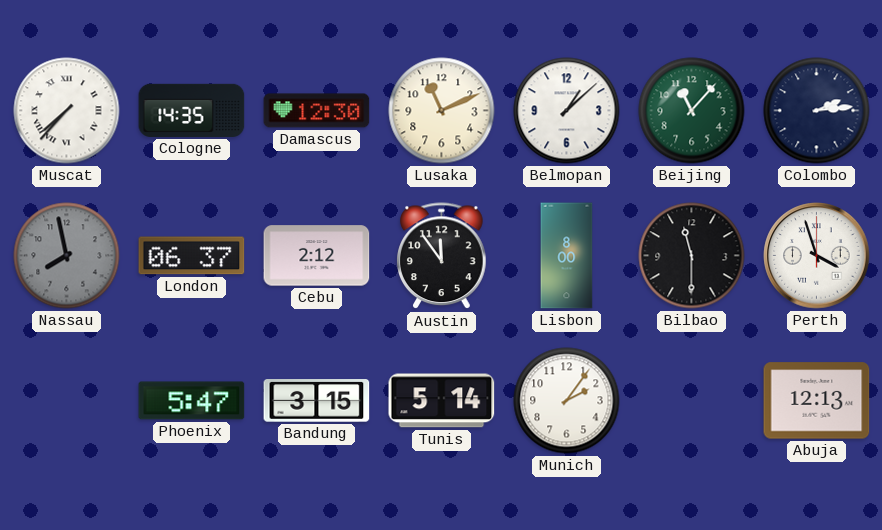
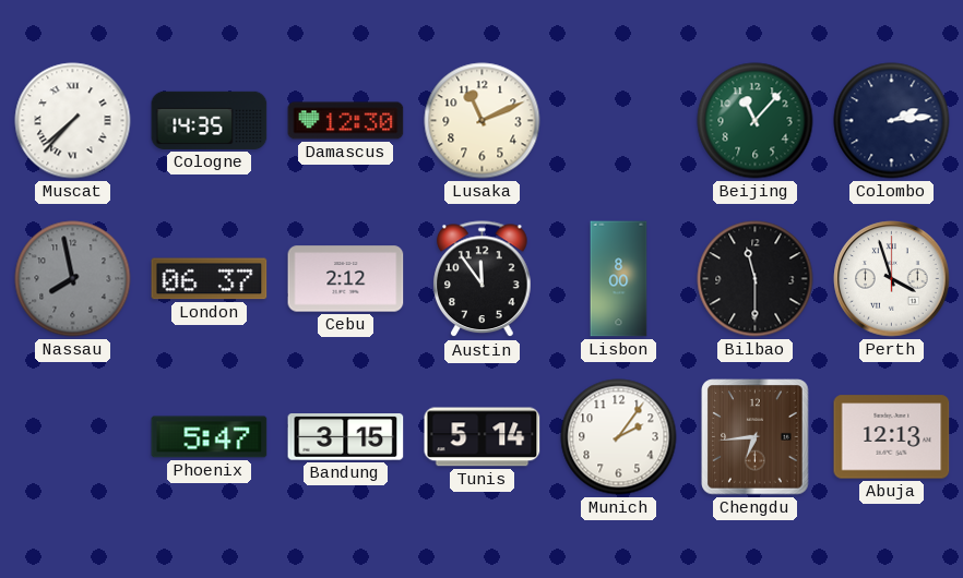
Belmopan: 1:08 -> none
Chengdu: none -> 6:44
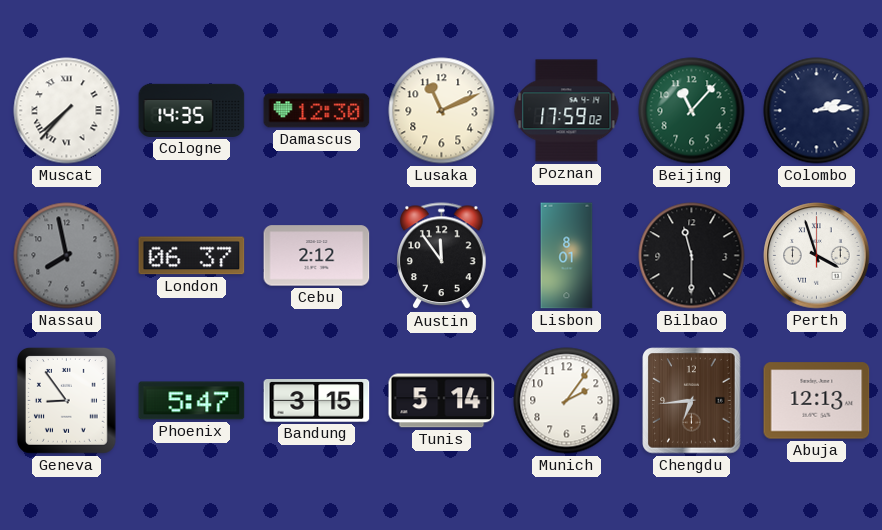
Poznan: none -> 17:59
Lisbon: 8:00 -> 8:01
Geneva: none -> 8:54
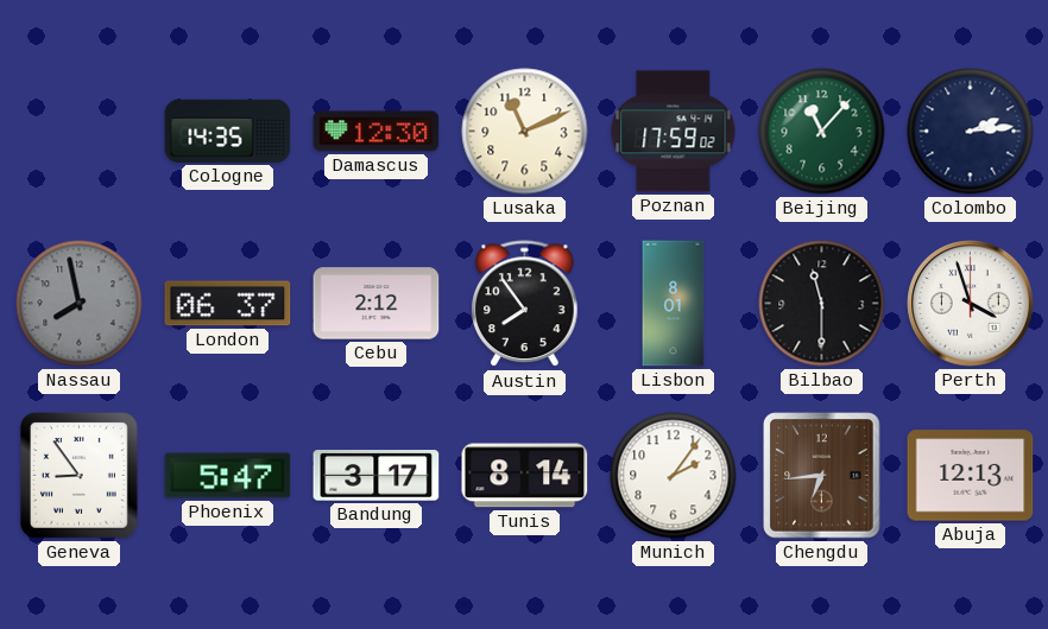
Muscat: 7:37 -> none
Austin: 11:54 -> 7:54
Bandung: 3:15 -> 3:17
Tunis: 5:14 -> 8:14
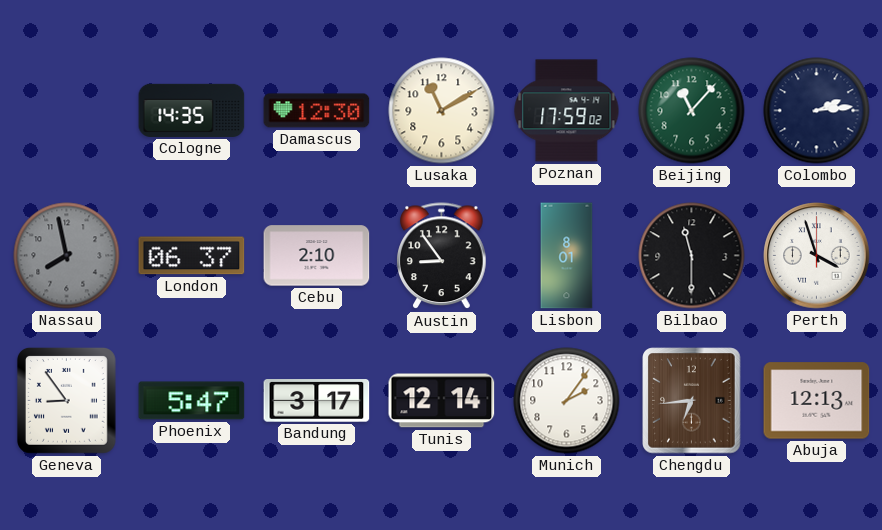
Lusaka: 11:11 -> 11:10
Cebu: 2:12 -> 2:10
Austin: 7:54 -> 8:54
Tunis: 8:14 -> 12:14
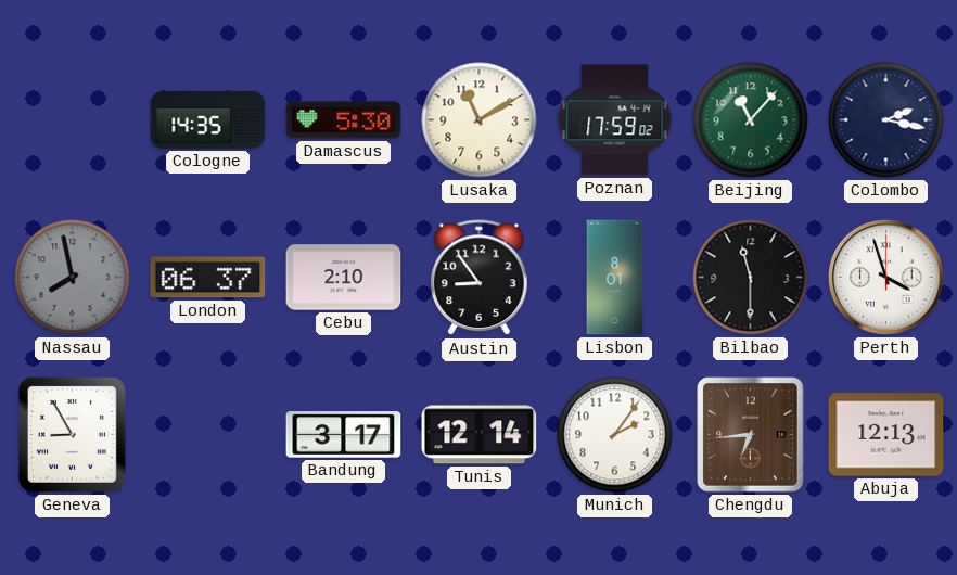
Damascus: 12:30 -> 5:30
Colombo: 2:14 -> 2:17
Geneva: 8:54 -> 8:55
Phoenix: 5:47 -> none
